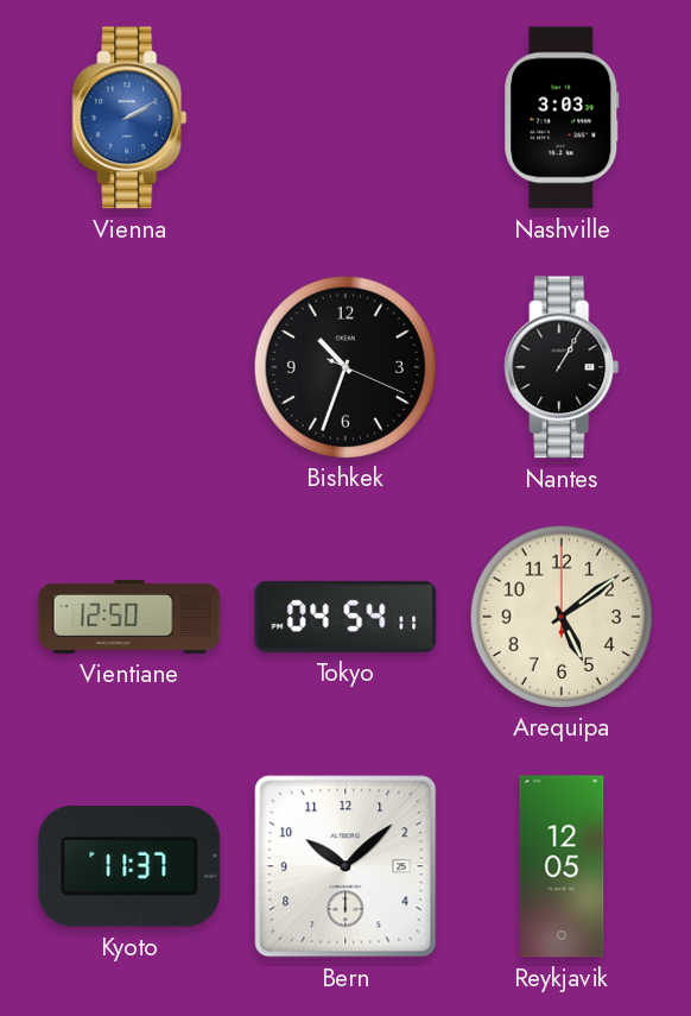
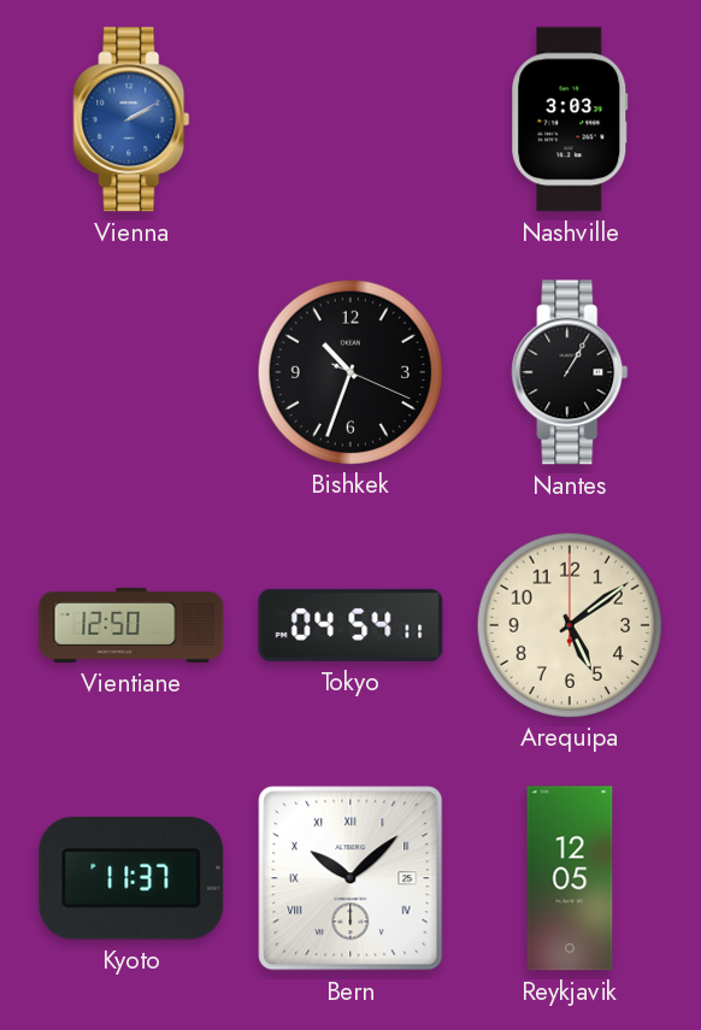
Bern numerals: Arabic -> Roman
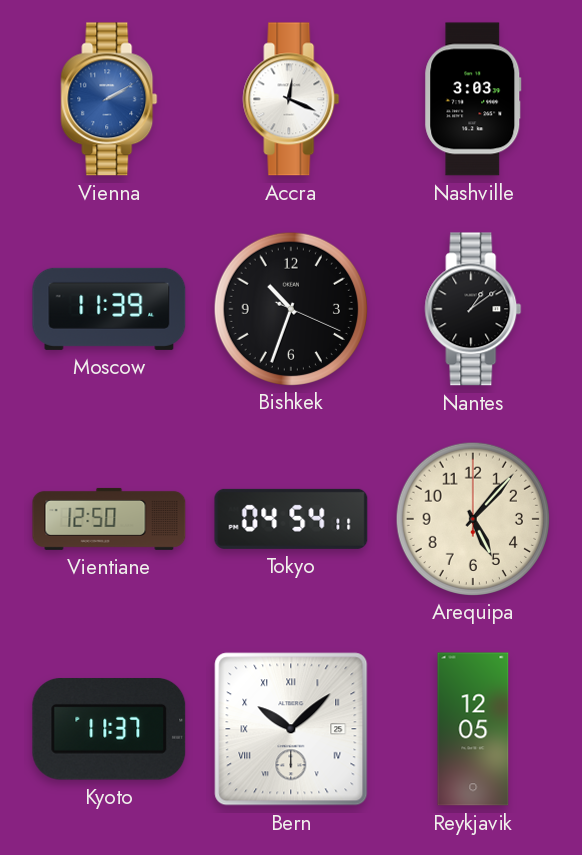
Accra: none -> 12:19
Moscow: none -> 11:39
Nantes: 1:05 -> 1:09
Arequipa: 5:09 -> 5:07
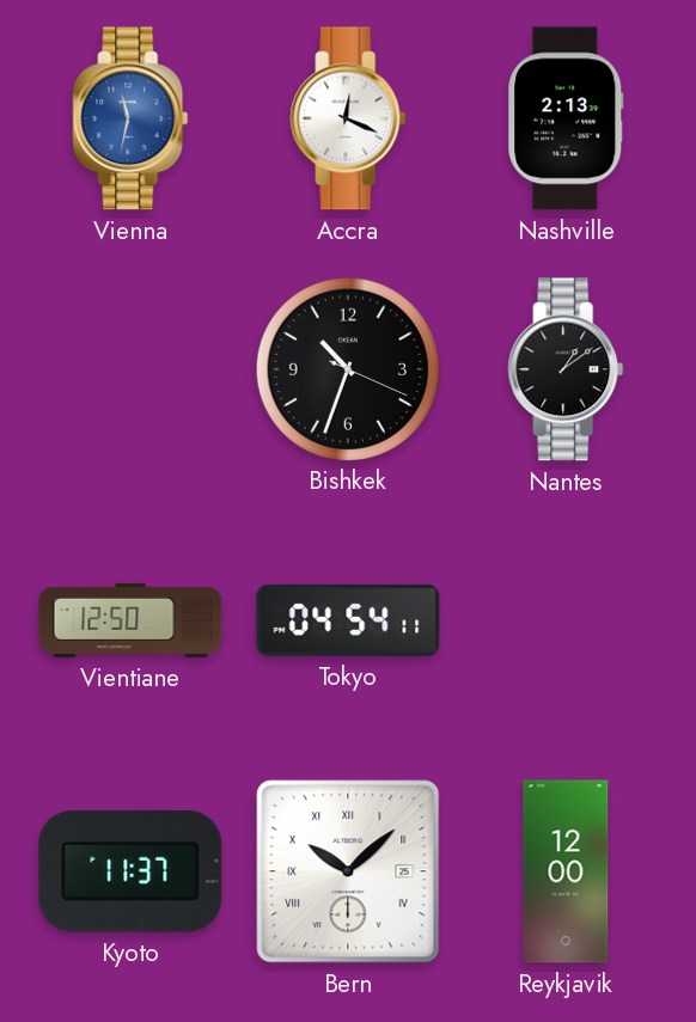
Vienna: 2:10 -> 11:32
Nashville: 3:03 -> 2:13
Moscow: 11:39 -> none
Arequipa: 5:07 -> none
Reykjavik: 12:05 -> 12:00
